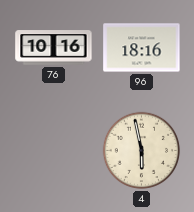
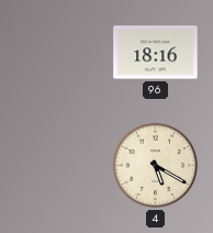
76: 10:16 -> none
4: 5:58 -> 5:20
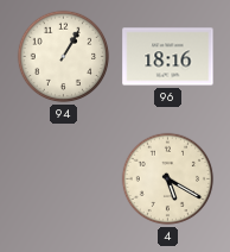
94: none -> 1:05
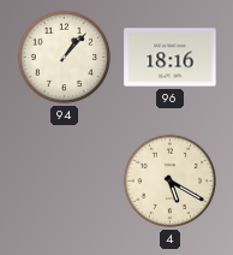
94: 1:05 -> 1:07
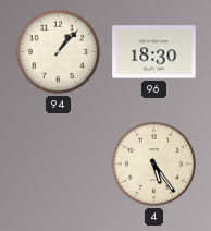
96: 18:16 -> 18:30
4: 5:20 -> 5:24
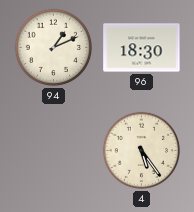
94: 1:07 -> 1:11
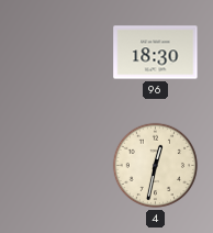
94: 1:11 -> none
4: 5:24 -> 12:32
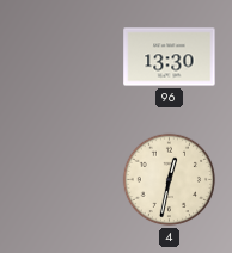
96: 18:30 -> 13:30
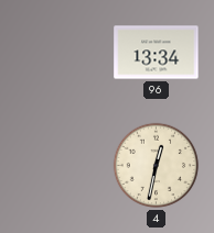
96: 13:30 -> 13:34
